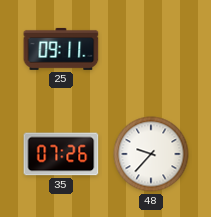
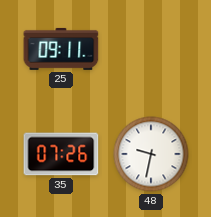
48: 9:37 -> 9:32
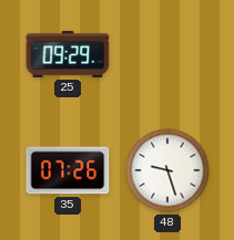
25: 09:11 -> 09:29
48: 9:32 -> 9:27
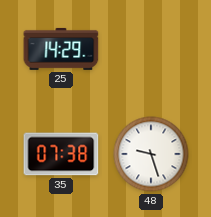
25: 09:29 -> 14:29
35: 07:26 -> 07:38
